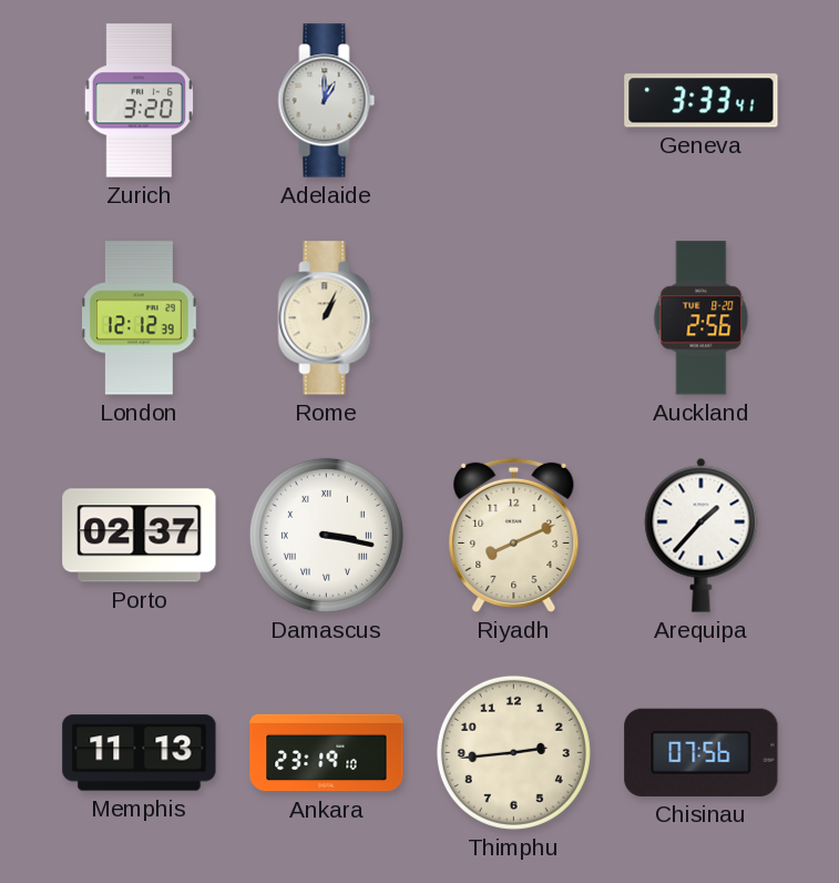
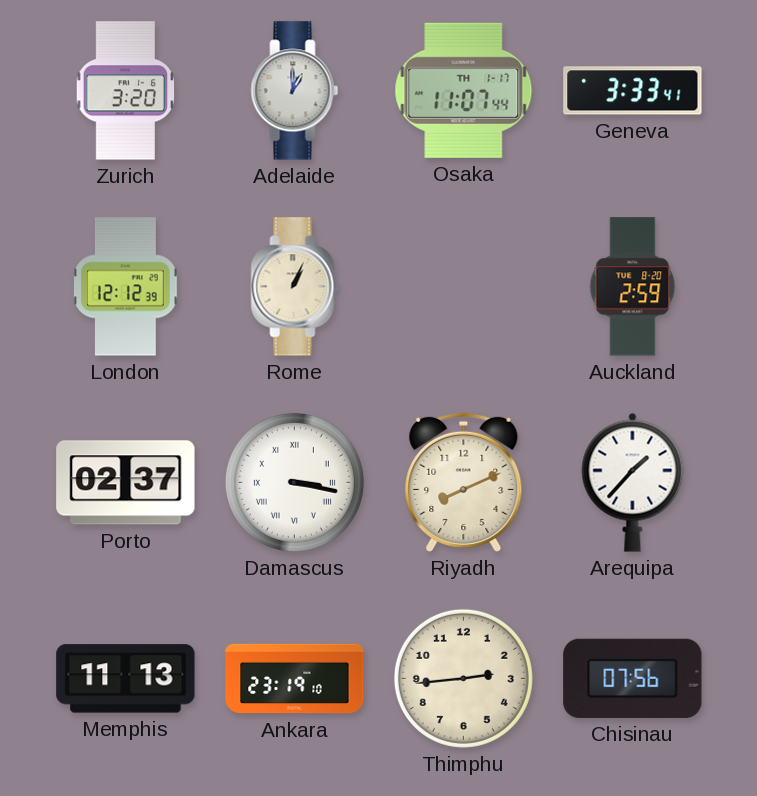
Osaka: none -> 11:07
Auckland: 2:56 -> 2:59
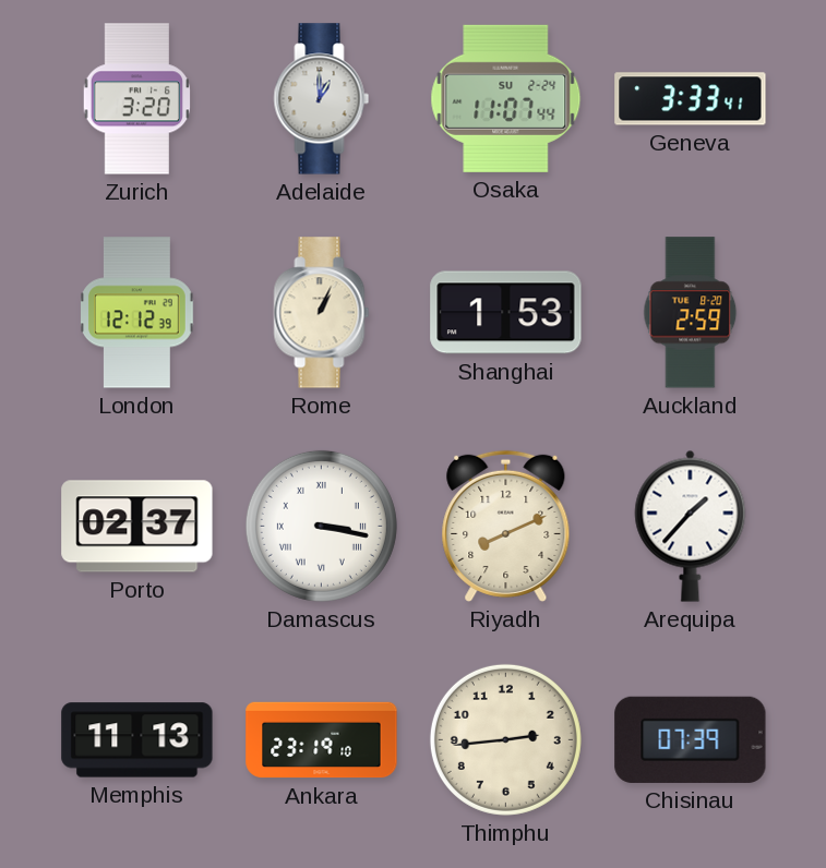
Osaka date: TH 1-17 -> SU 2-24
Shanghai: none -> 1:53
Chisinau: 07:56 -> 07:39
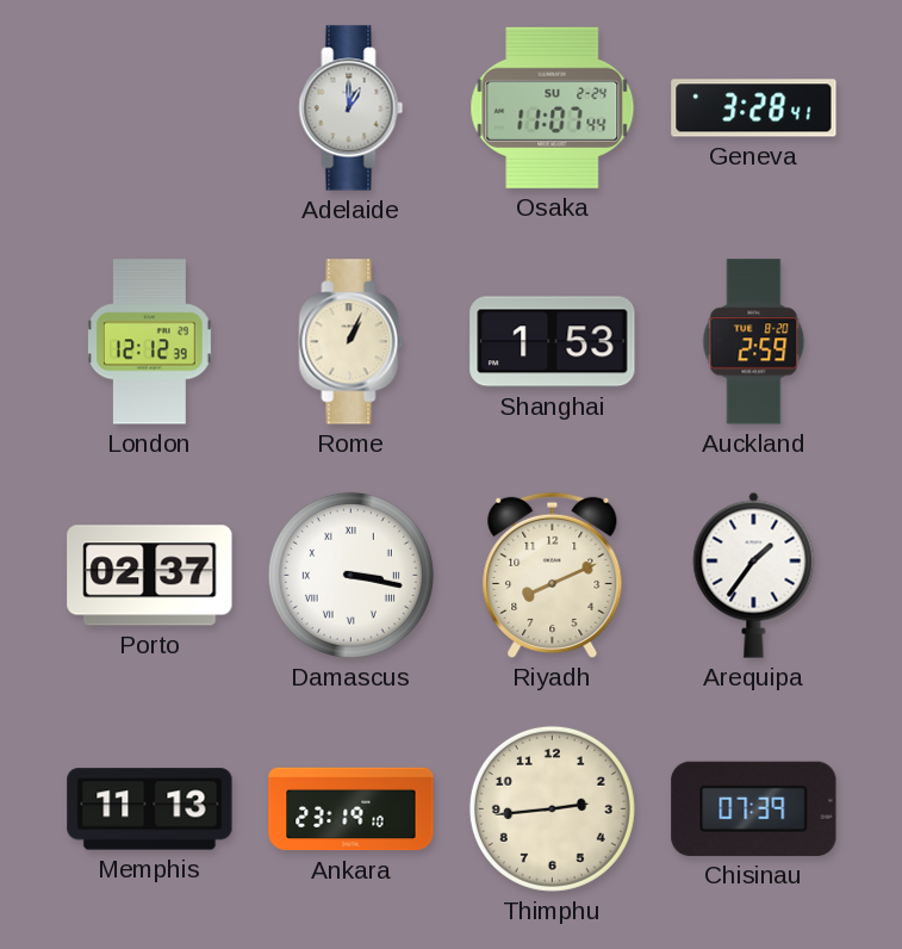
Zurich: 3:20 -> none
Geneva: 3:33 -> 3:28
Arequipa: 1:37 -> 1:36
